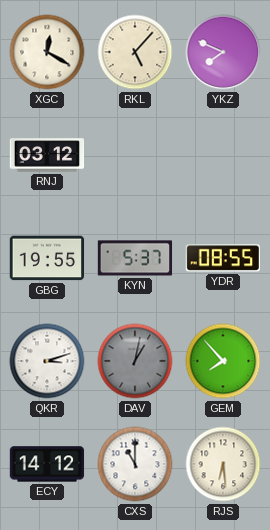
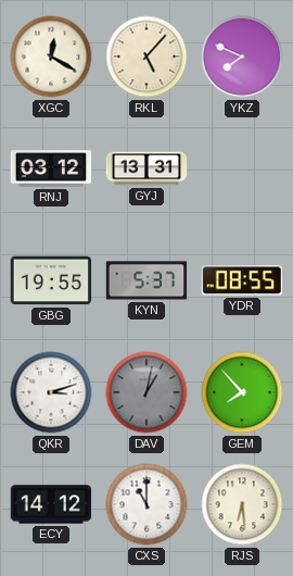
GYJ: none -> 13:31
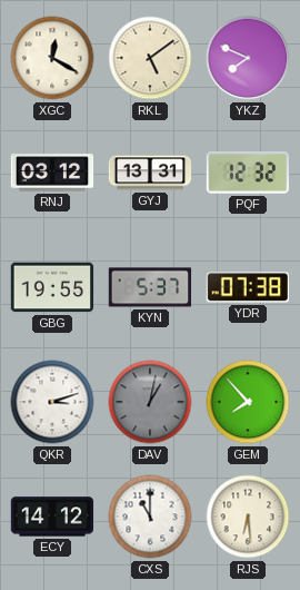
RKL: 5:07 -> 5:09
PQF: none -> 12:32
YDR: 08:55 -> 07:38
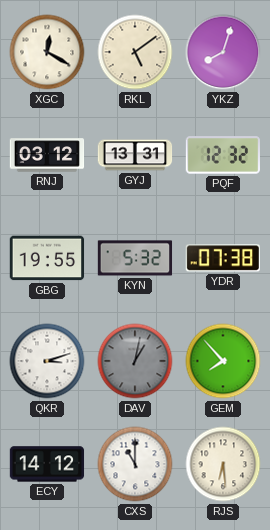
YKZ: 7:49 -> 8:03
KYN: 5:37 -> 5:32
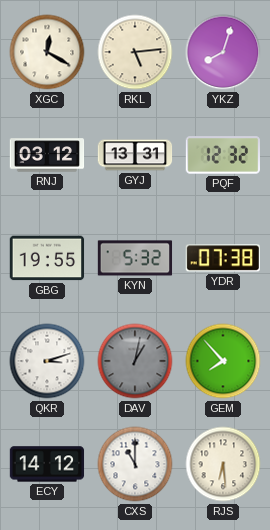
RKL: 5:09 -> 5:14
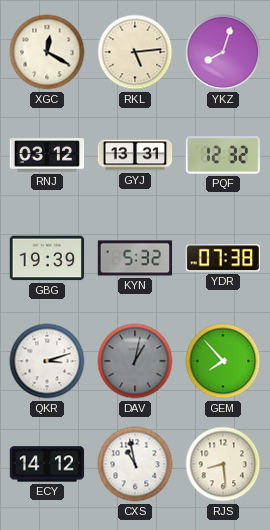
GBG: 19:55 -> 19:39
CXS: 11:00 -> 10:58
RJS: 6:29 -> 8:29
